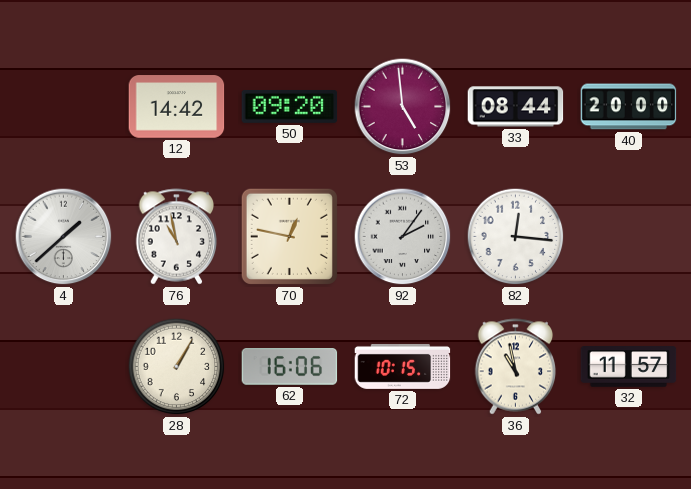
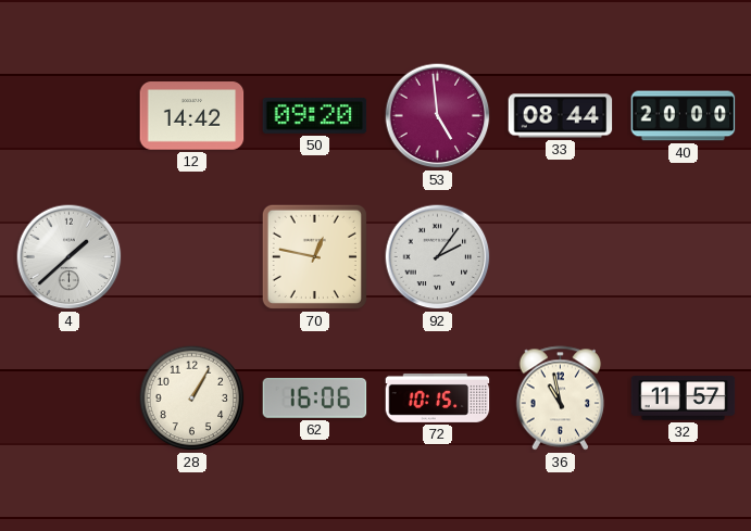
76: 10:58 -> none
82: 12:16 -> none
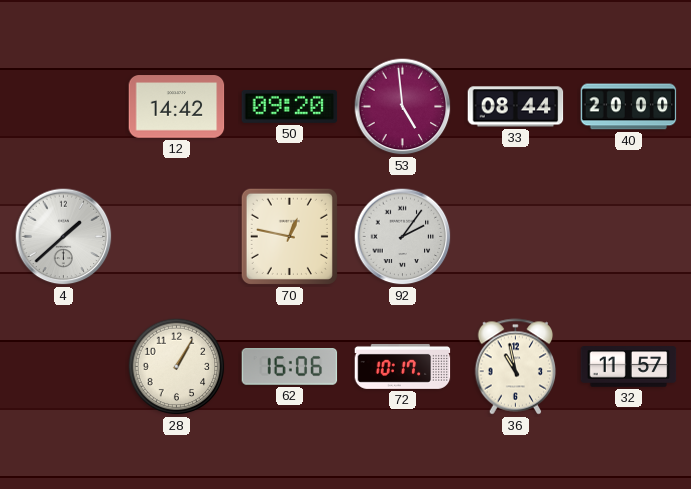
72: 10:15 -> 10:17
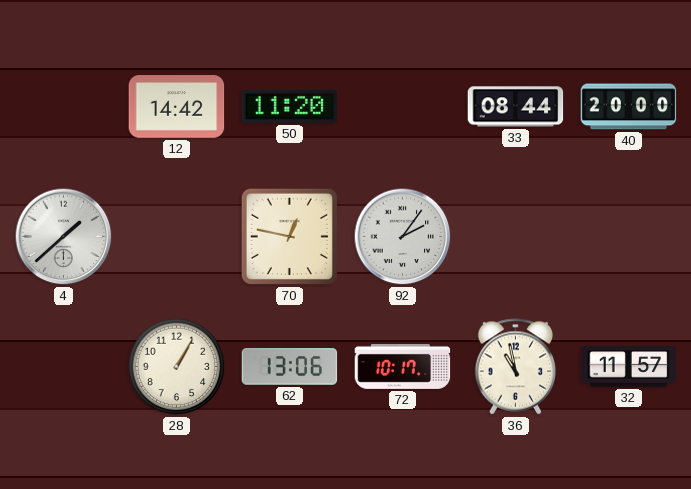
50: 09:20 -> 11:20
53: 4:59 -> none
62: 16:06 -> 13:06
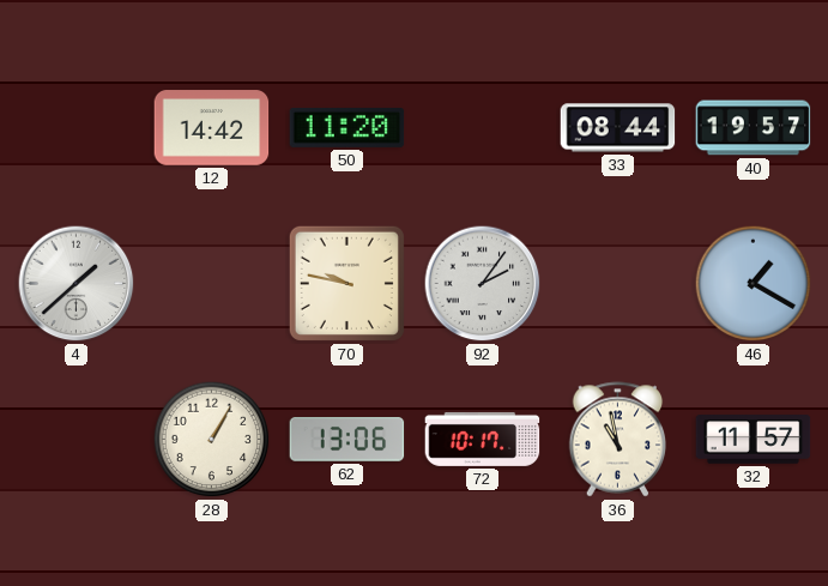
40: 20:00 -> 19:57
70: 12:47 -> 9:47
46: none -> 1:20
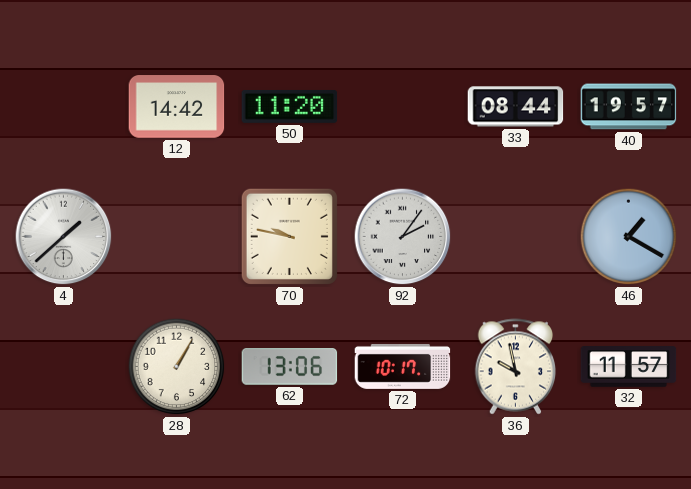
36: 10:58 -> 9:58
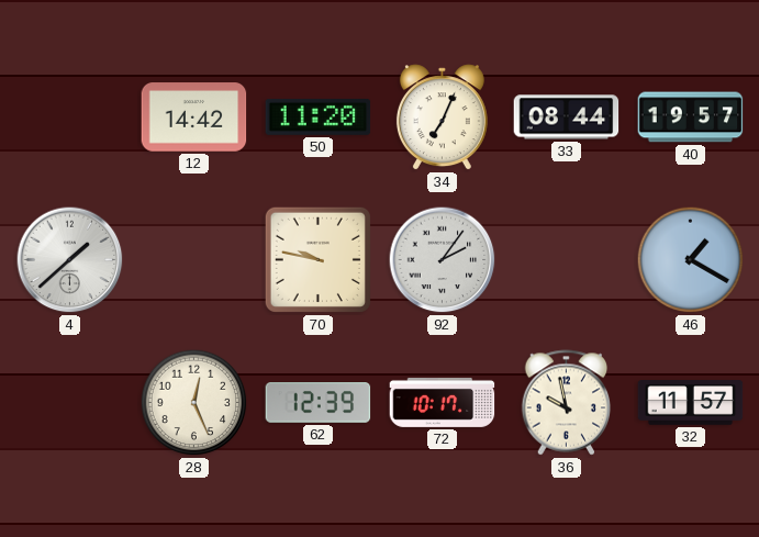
34: none -> 7:04
28: 1:05 -> 12:26
62: 13:06 -> 12:39
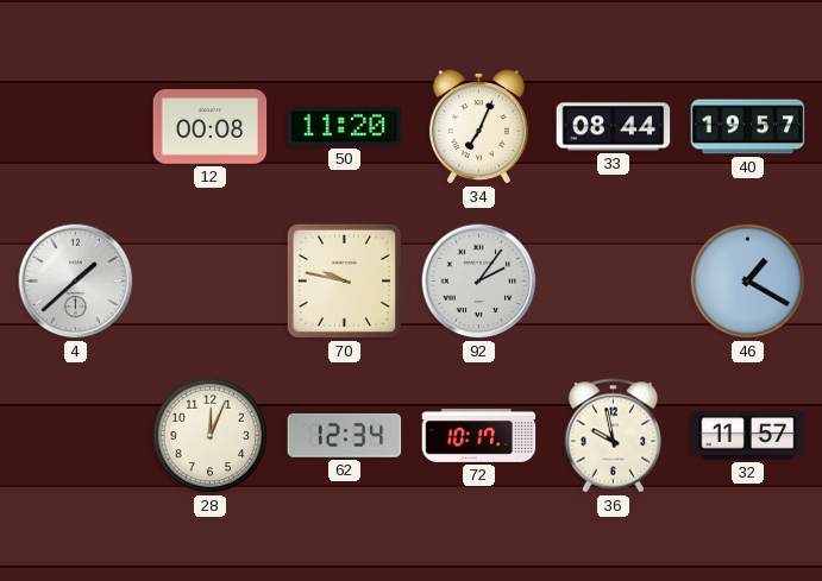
12: 14:42 -> 00:08
28: 12:26 -> 12:04
62: 12:39 -> 12:34
